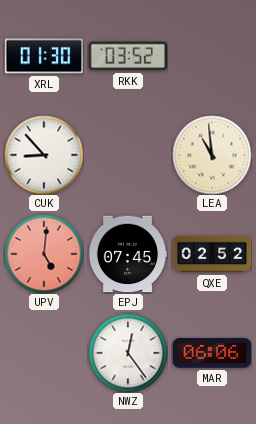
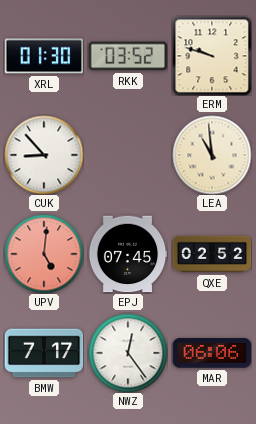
ERM: none -> 9:48
BMW: none -> 7:17
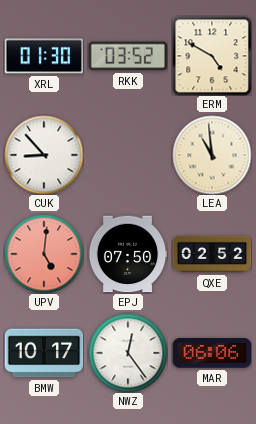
ERM: 9:48 -> 4:50
EPJ: 07:45 -> 07:50
BMW: 7:17 -> 10:17
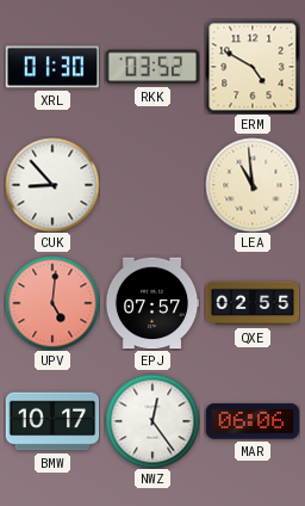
EPJ: 07:50 -> 07:57
QXE: 02:52 -> 02:55
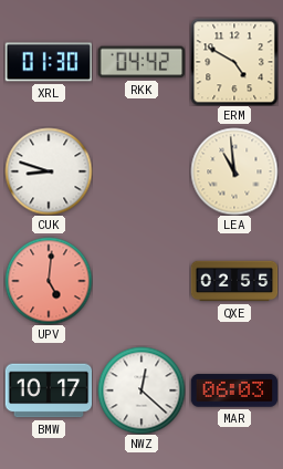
RKK: 03:52 -> 04:42
CUK: 8:53 -> 8:48
EPJ: 07:57 -> none
NWZ: 12:24 -> 12:22
MAR: 06:06 -> 06:03
